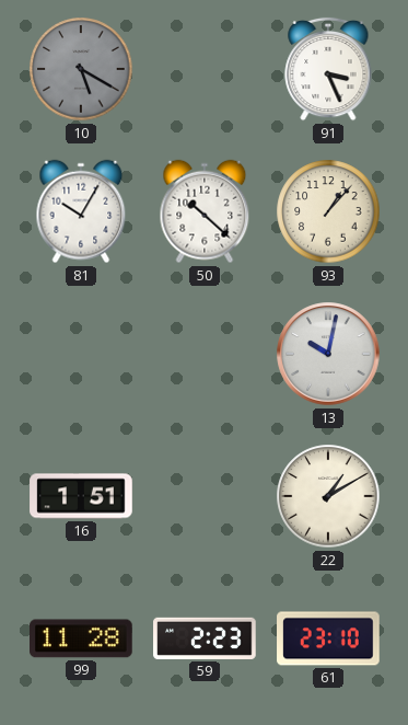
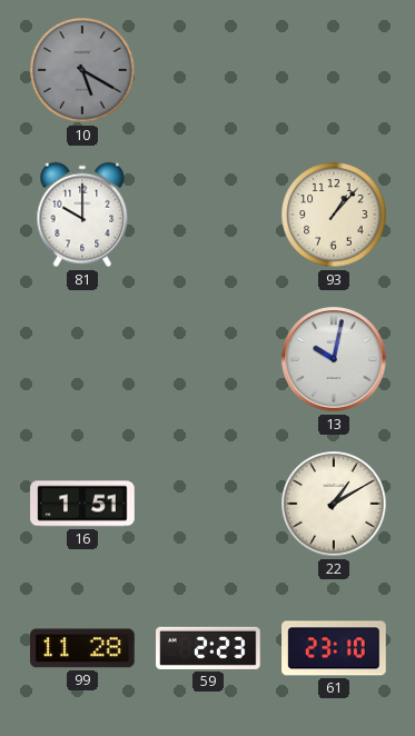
91: 3:26 -> none
81: 10:05 -> 10:00
50: 10:22 -> none
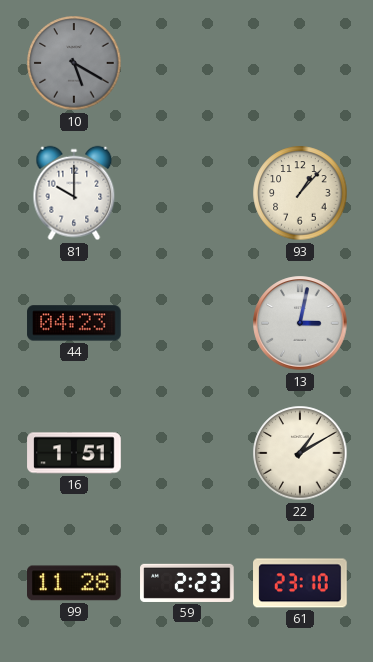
44: none -> 04:23
13: 10:02 -> 3:02
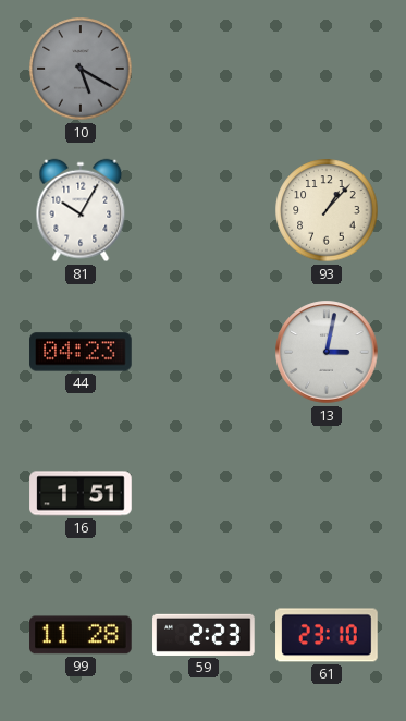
81: 10:00 -> 10:05
22: 1:10 -> none
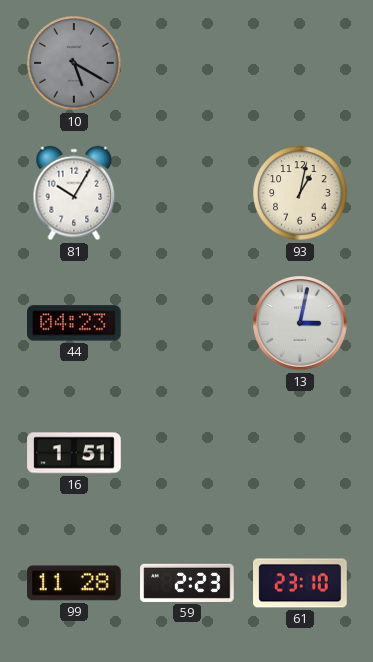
93: 1:07 -> 1:02
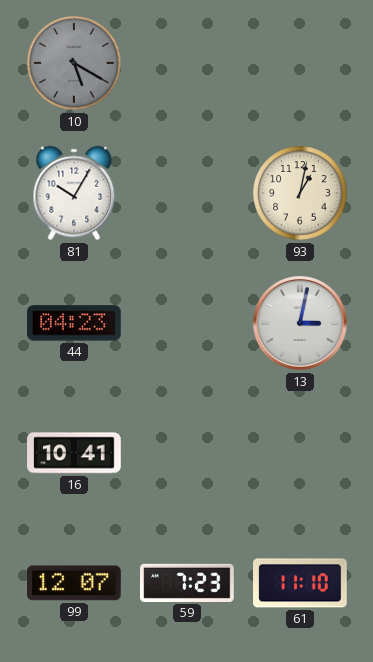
16: 1:51 -> 10:41
99: 11:28 -> 12:07
59: 2:23 -> 7:23
61: 23:10 -> 11:10
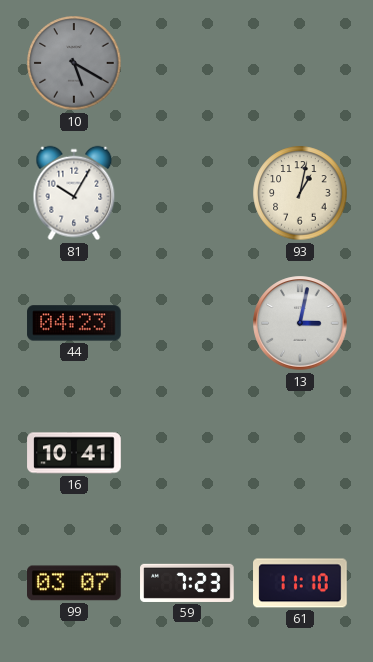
99: 12:07 -> 03:07
